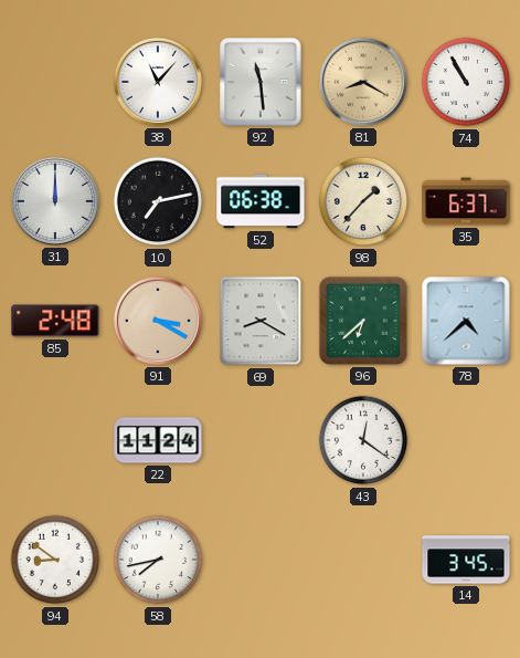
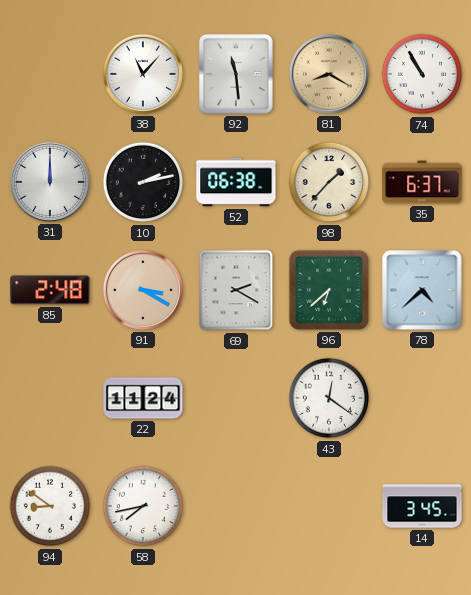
10: 7:13 -> 2:13
69: 8:20 -> 2:20
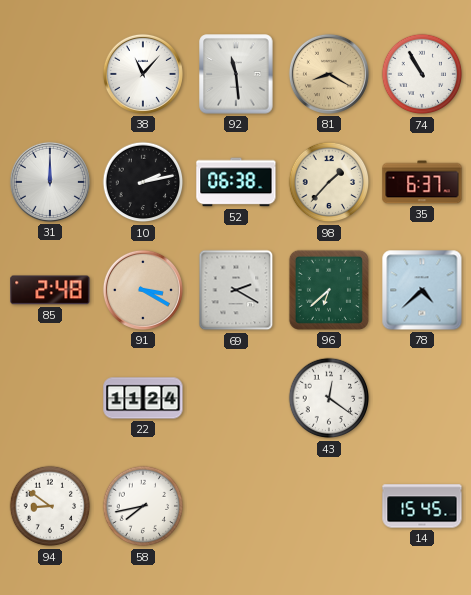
14: 3:45 -> 15:45
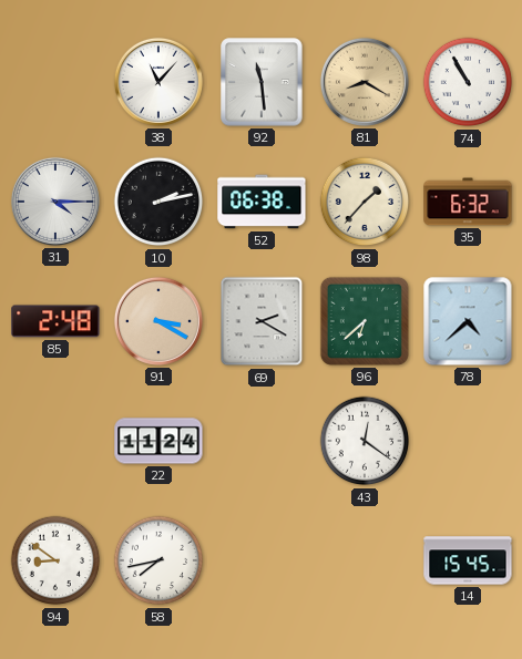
31: 12:00 -> 4:15
35: 6:37 -> 6:32
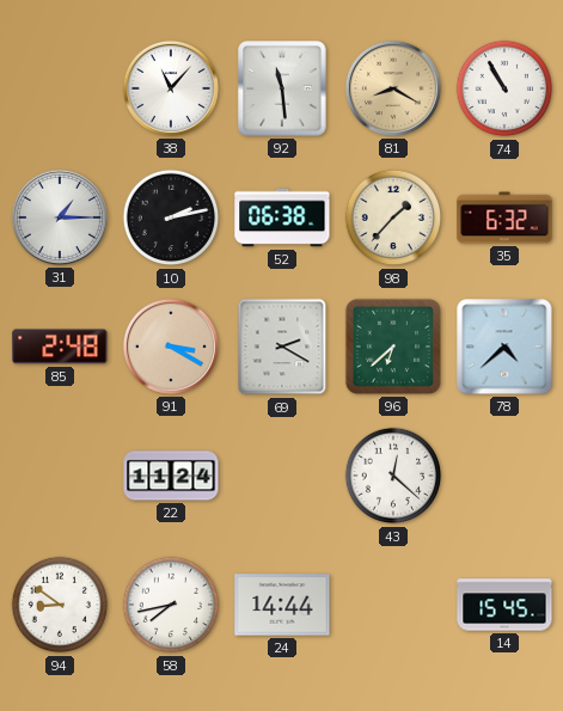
31: 4:15 -> 1:15
43: 12:21 -> 12:22
24: none -> 14:44
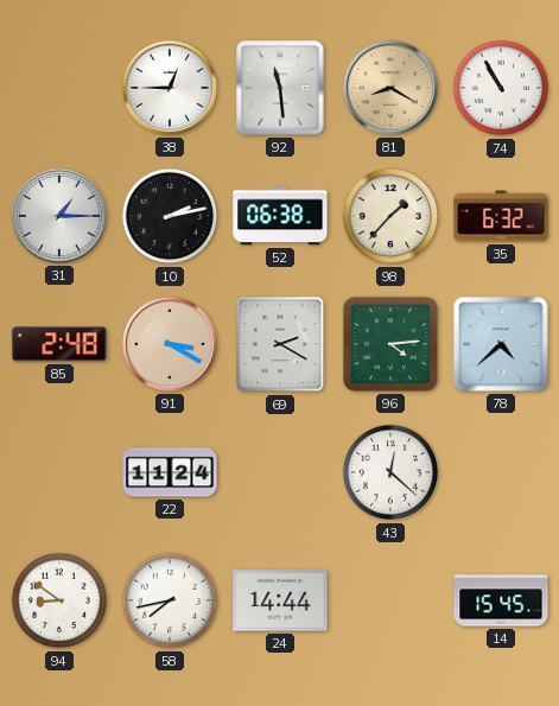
38: 11:07 -> 12:45
96: 6:38 -> 4:14
